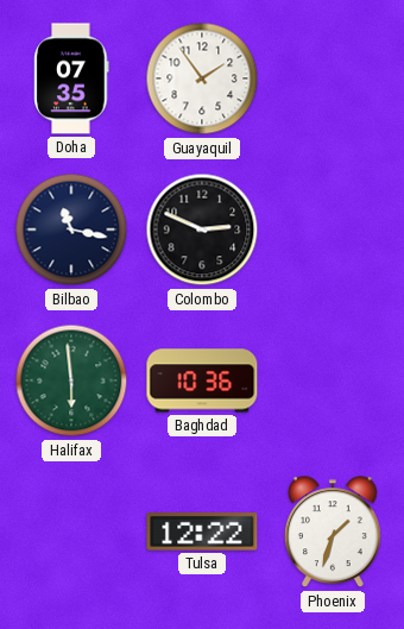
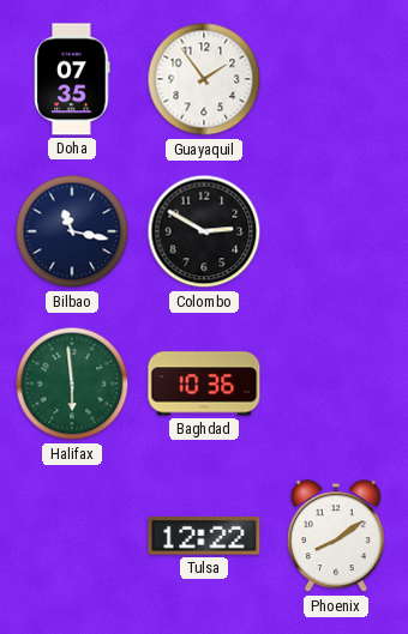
Colombo: 2:49 -> 2:50
Phoenix: 1:33 -> 8:09
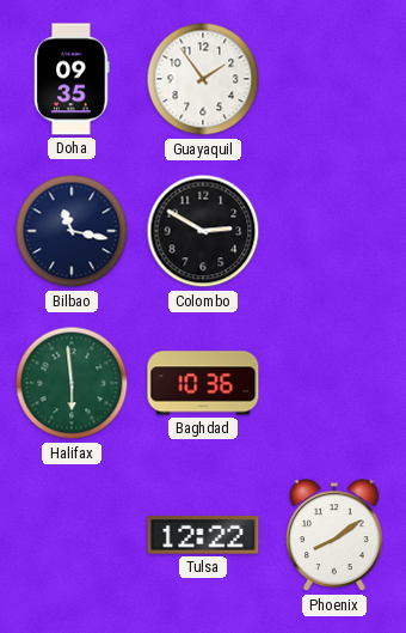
Doha: 07:35 -> 09:35
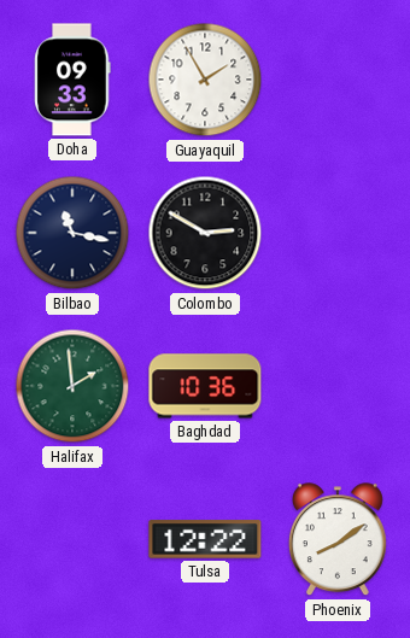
Doha: 09:35 -> 09:33
Guayaquil: 1:54 -> 1:55
Halifax: 5:59 -> 1:59
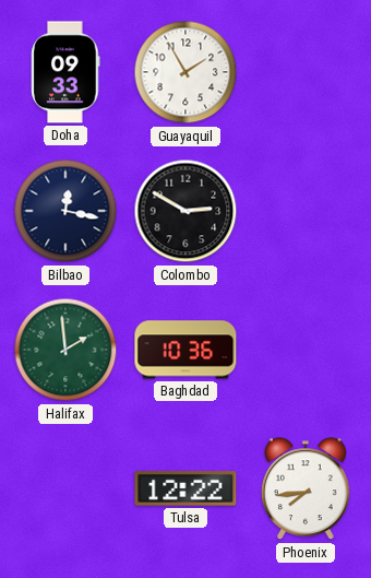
Bilbao: 11:17 -> 12:17
Phoenix: 8:09 -> 7:44
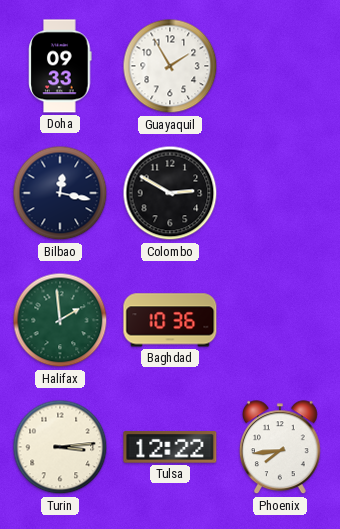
Turin: none -> 3:14
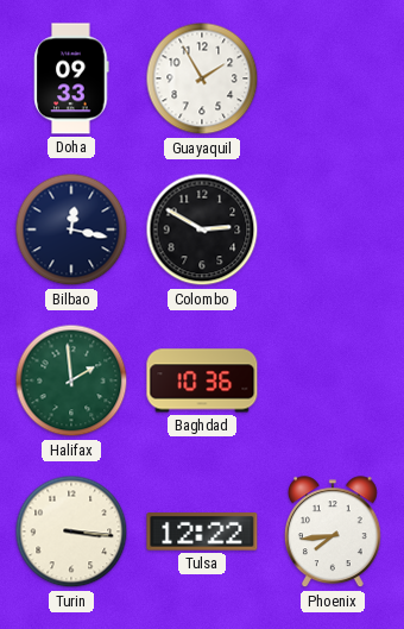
Turin: 3:14 -> 3:16
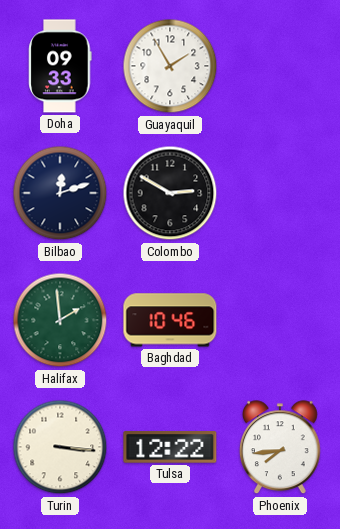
Bilbao: 12:17 -> 12:12
Baghdad: 10:36 -> 10:46
